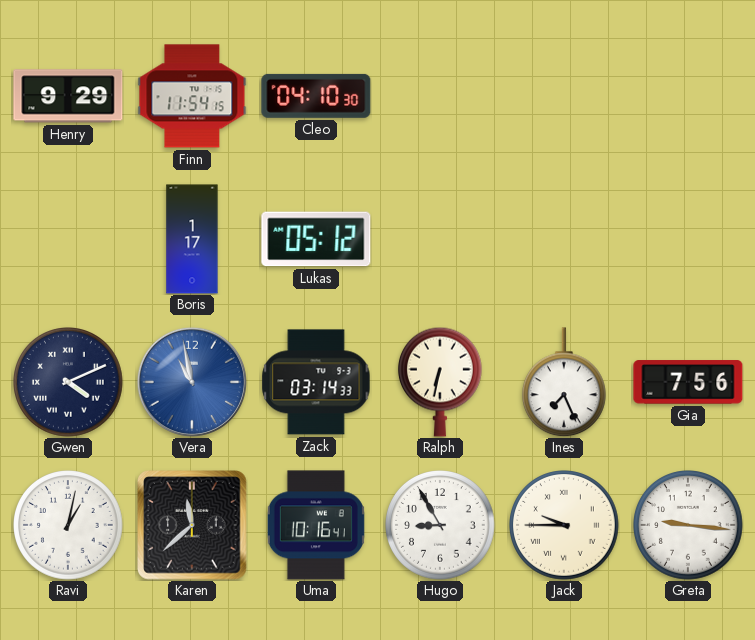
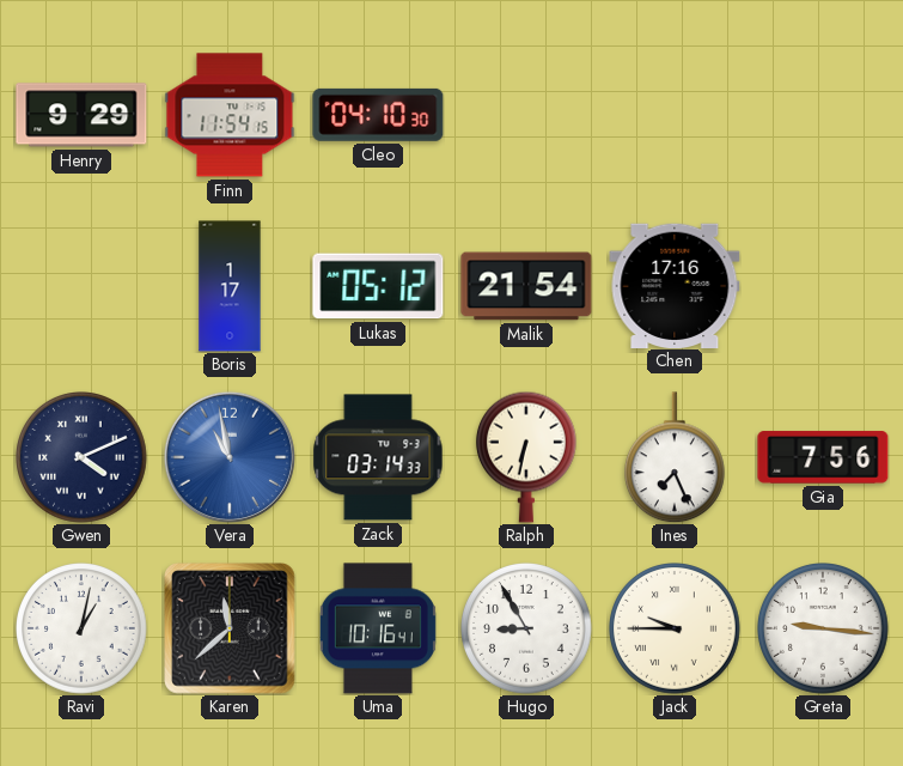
Malik: none -> 21:54
Chen: none -> 17:16
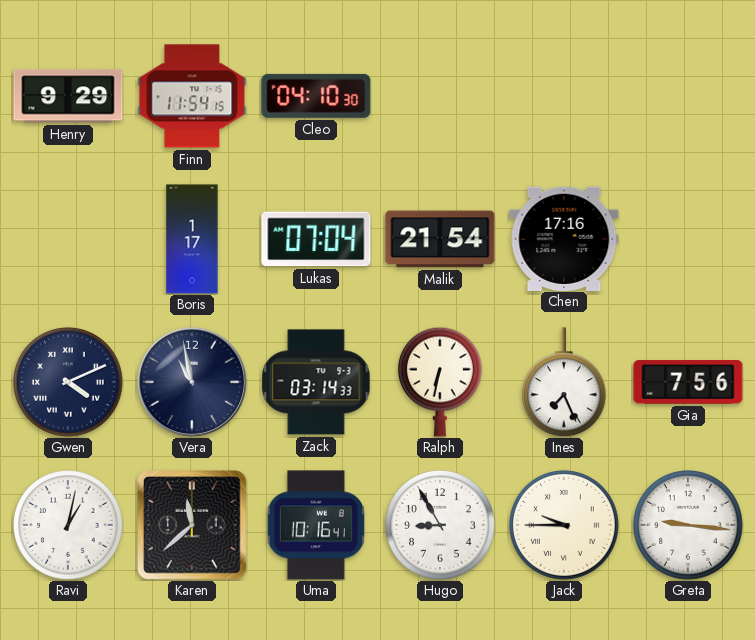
Lukas: 05:12 -> 07:04
Vera dial: blue -> navy
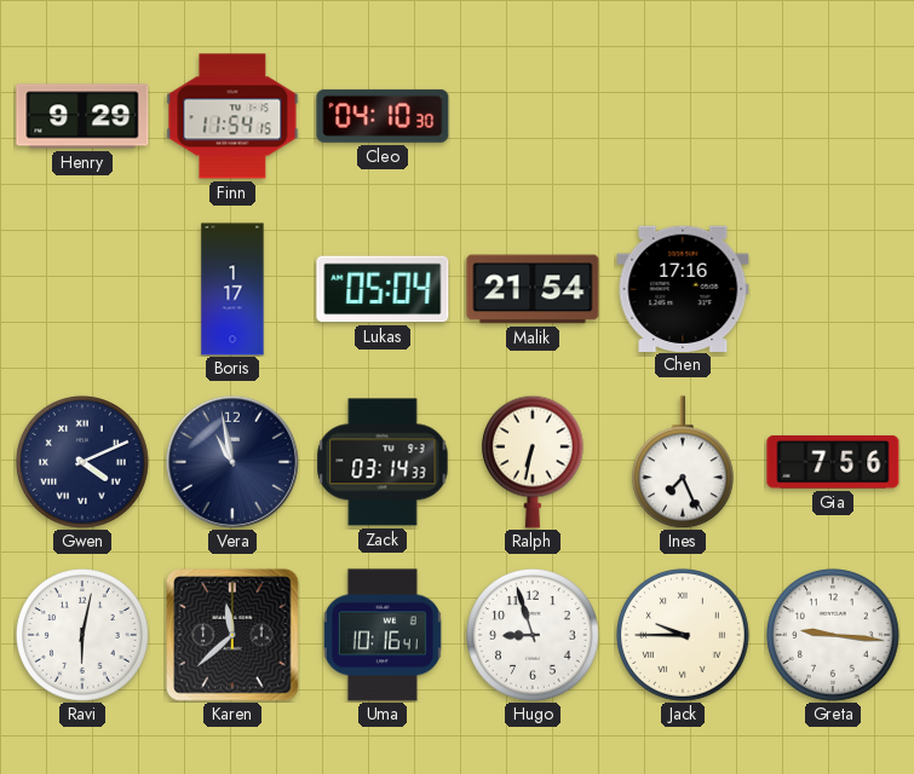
Lukas: 07:04 -> 05:04
Ravi: 1:02 -> 6:02
Hugo: 8:55 -> 8:57
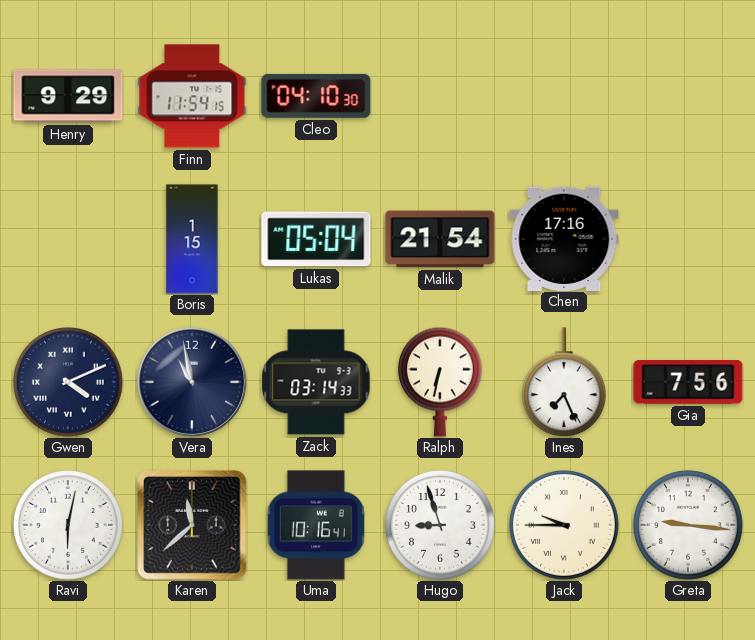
Boris: 1:17 -> 1:15
